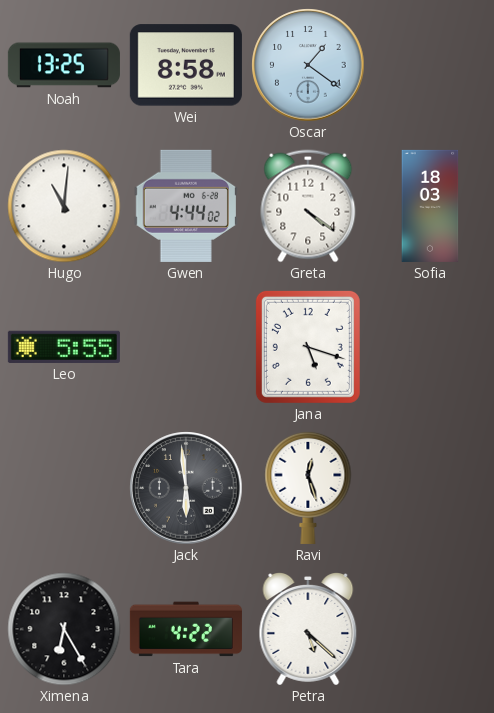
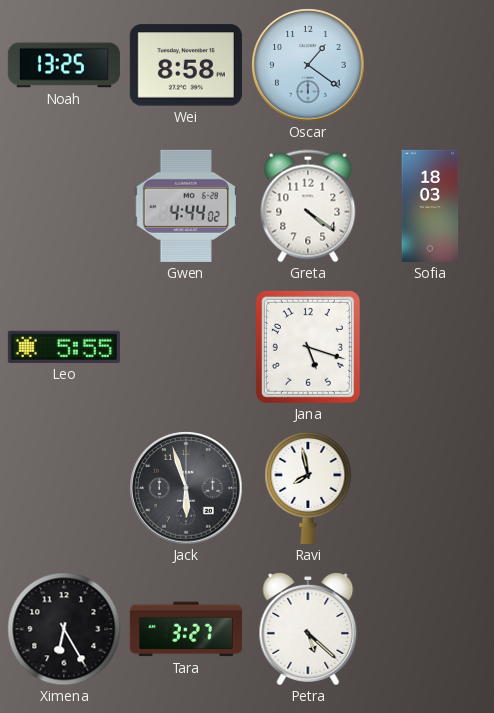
Hugo: 11:01 -> none
Jack: 5:59 -> 5:57
Ravi: 12:27 -> 7:58
Tara: 4:22 -> 3:27
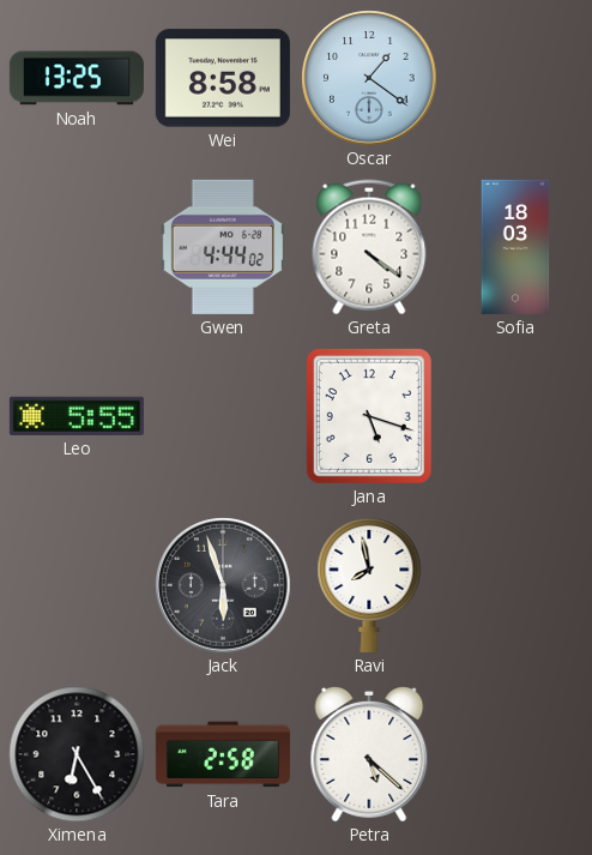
Tara: 3:27 -> 2:58
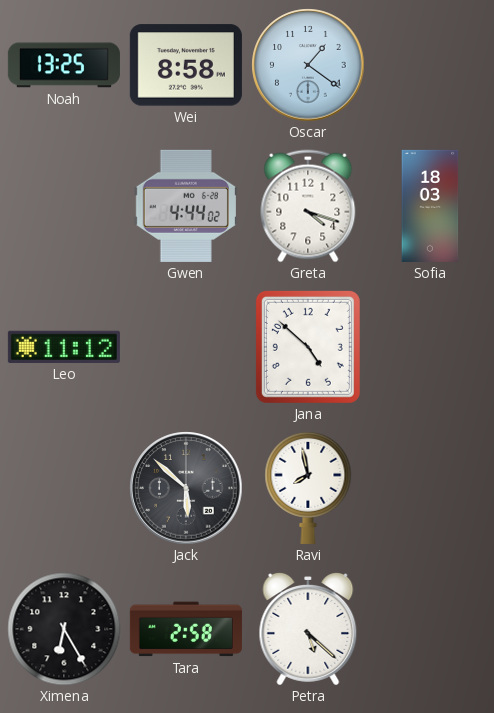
Greta: 4:21 -> 4:18
Leo: 5:55 -> 11:12
Jana: 5:18 -> 4:52
Jack: 5:57 -> 5:52
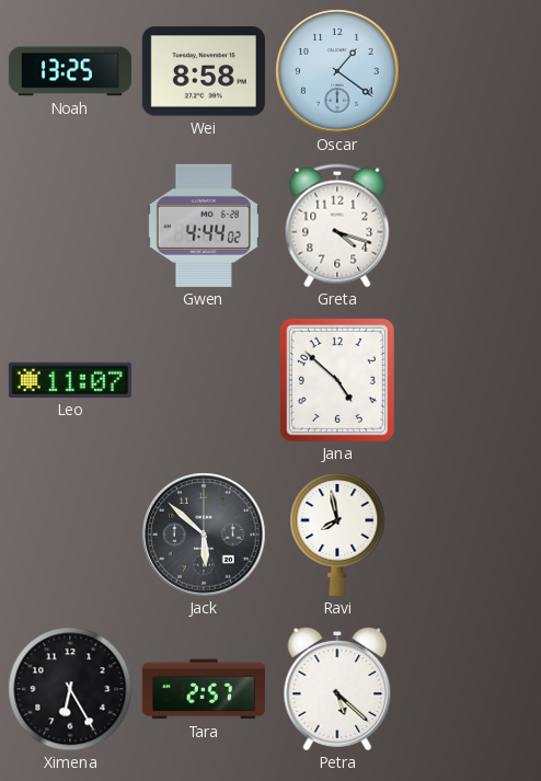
Sofia: 18:03 -> none
Leo: 11:12 -> 11:07
Tara: 2:58 -> 2:57
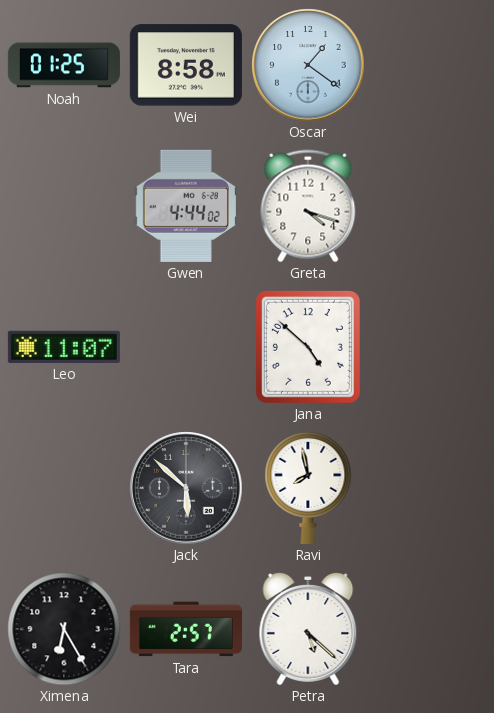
Noah: 13:25 -> 01:25
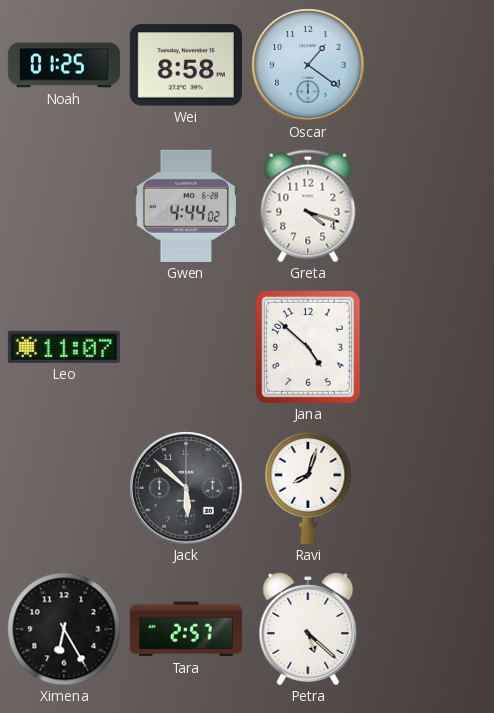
Ravi: 7:58 -> 8:03
